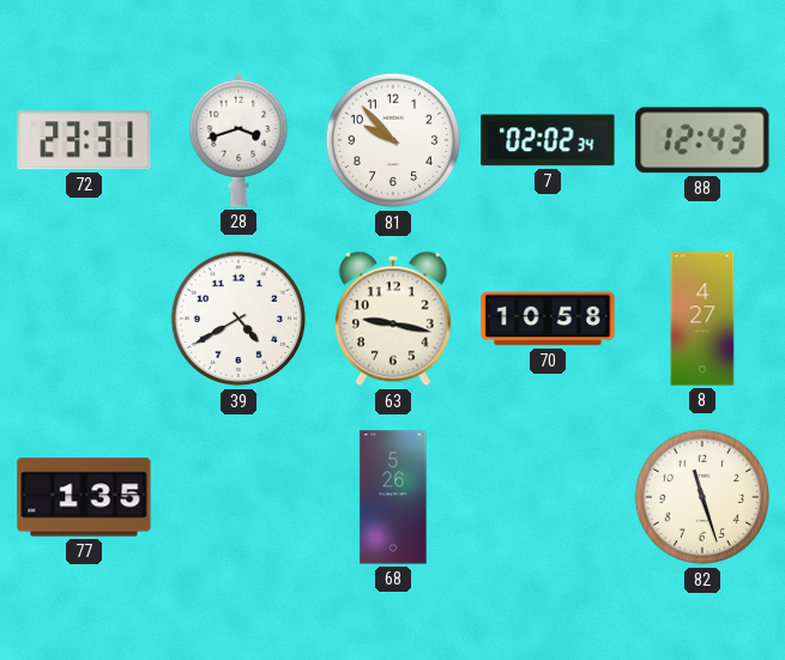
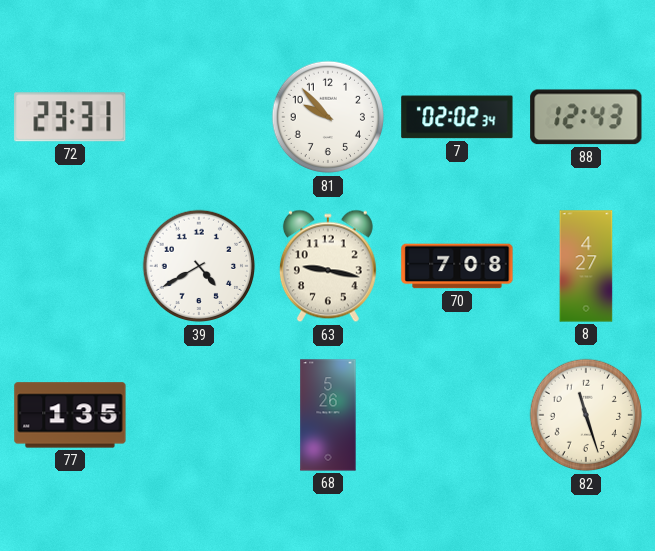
28: 3:42 -> none
70: 10:58 -> 7:08
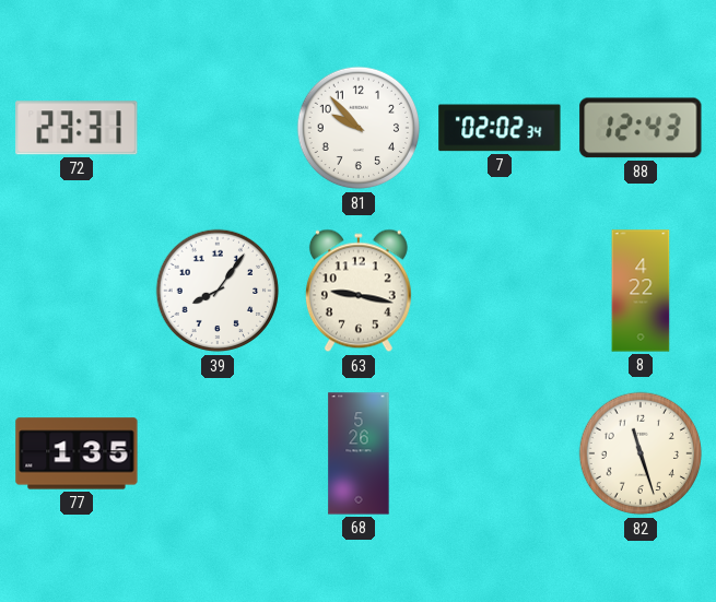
39: 4:40 -> 8:06
70: 7:08 -> none
8: 4:27 -> 4:22
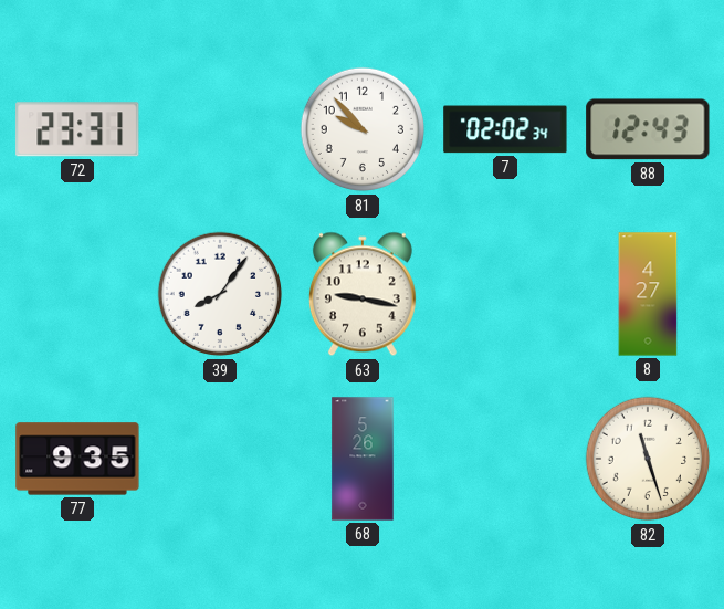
8: 4:22 -> 4:27
77: 1:35 -> 9:35
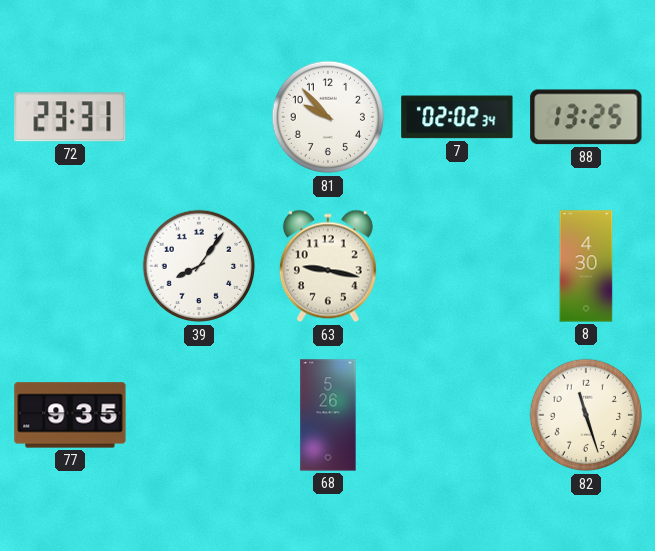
88: 12:43 -> 13:25
8: 4:27 -> 4:30
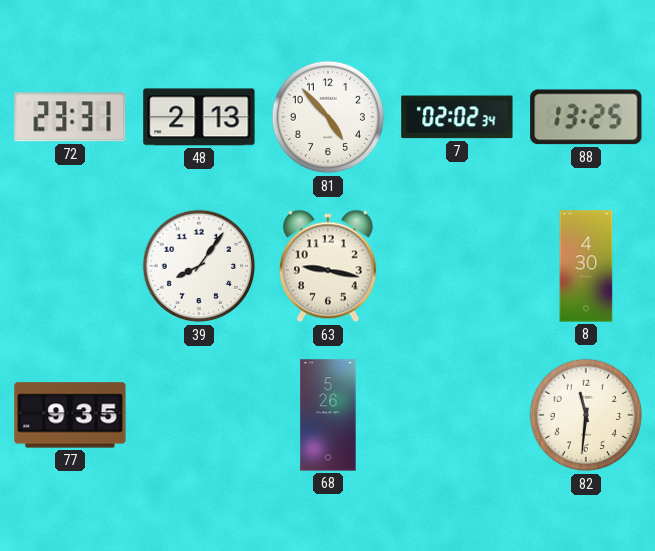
48: none -> 2:13
81: 9:53 -> 4:53
82: 11:27 -> 11:31
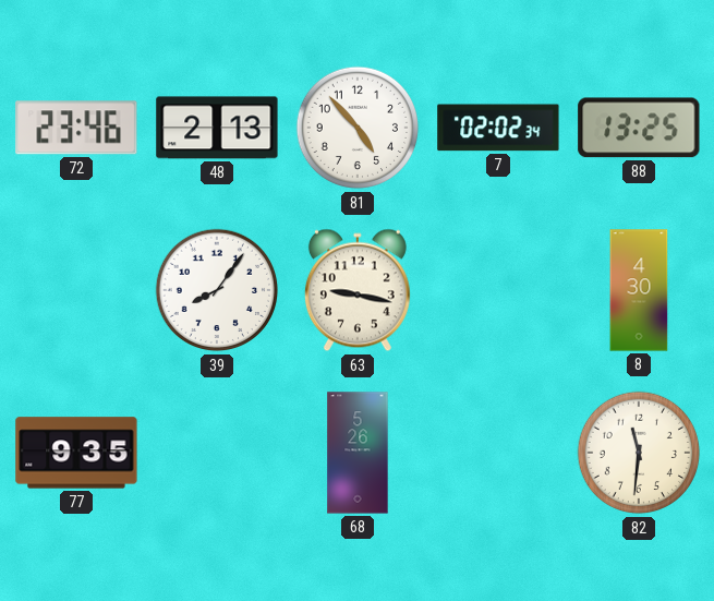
72: 23:31 -> 23:46
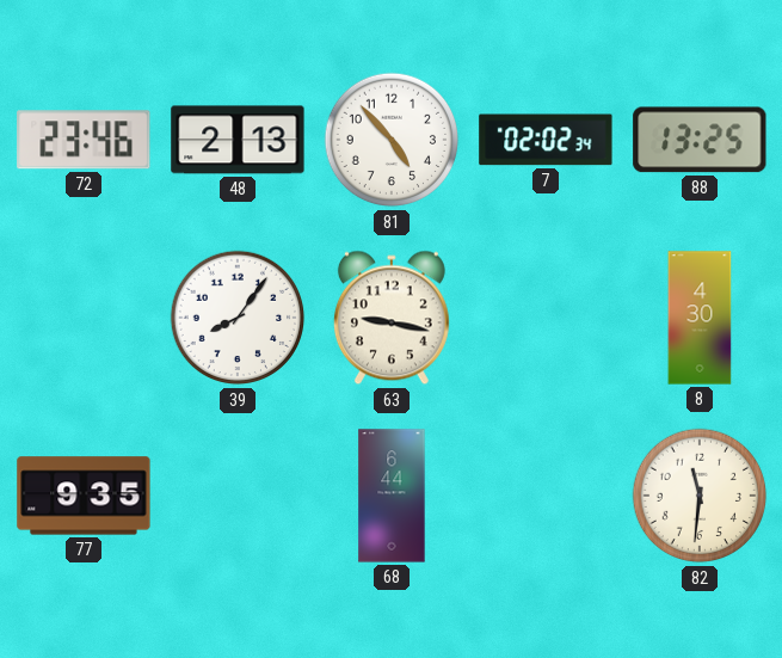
68: 5:26 -> 6:44
